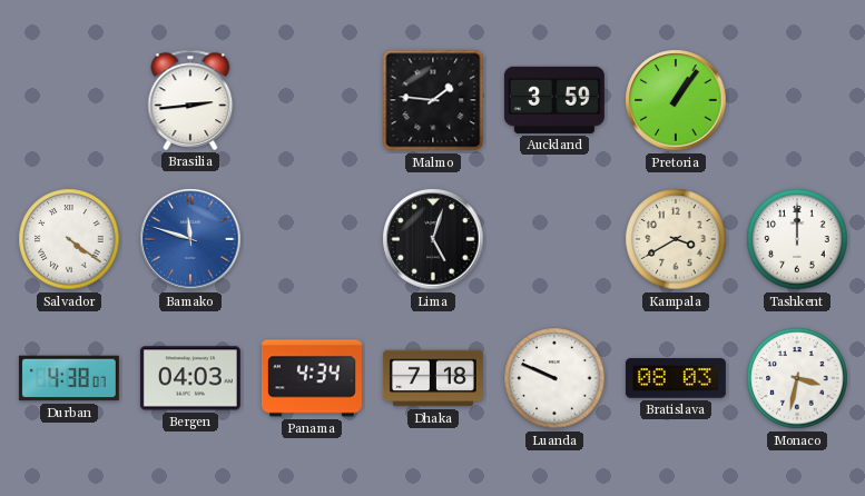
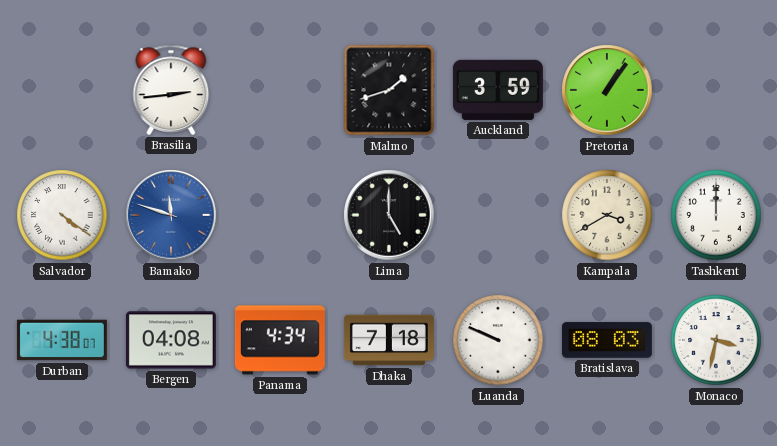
Malmo: 1:46 -> 1:42
Lima: 5:03 -> 5:00
Bergen: 04:03 -> 04:08
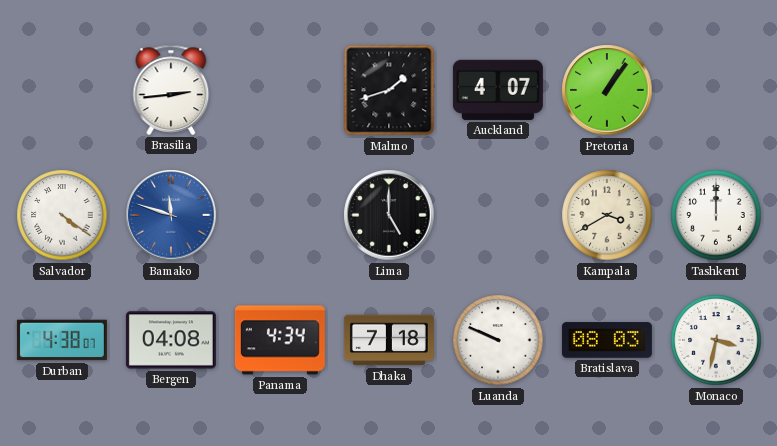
Auckland: 3:59 -> 4:07
